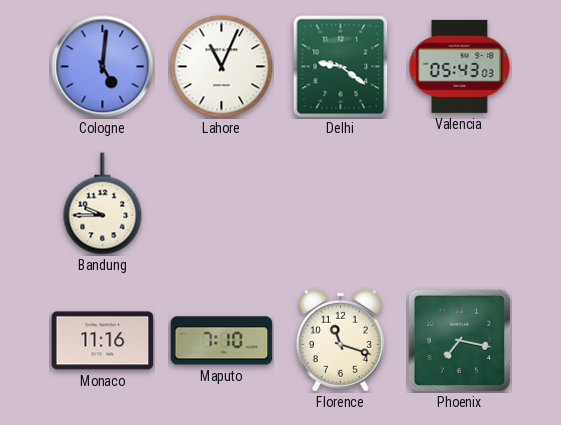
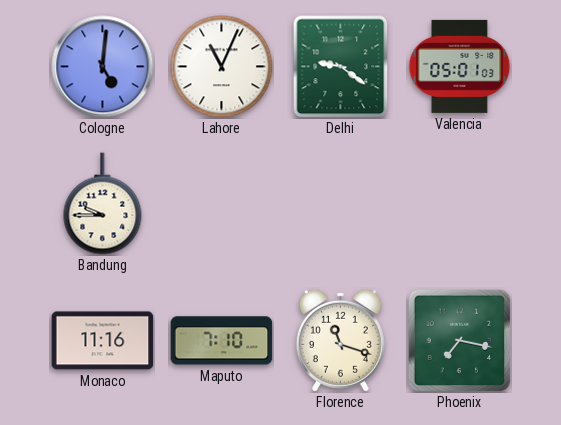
Valencia: 05:43 -> 05:01
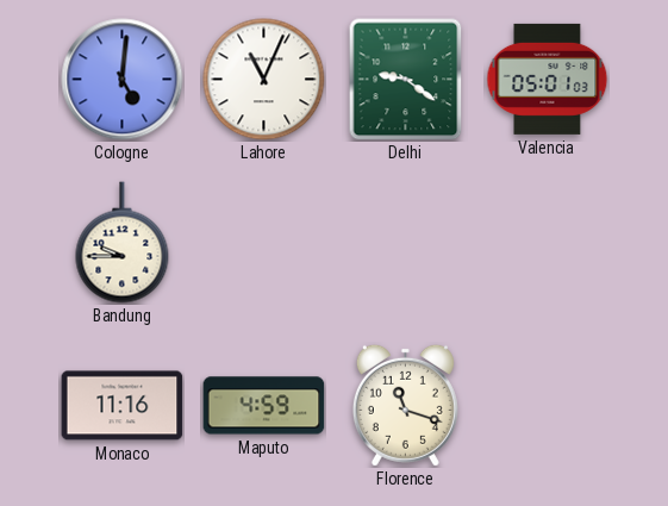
Maputo: 7:10 -> 4:59
Phoenix: 7:17 -> none
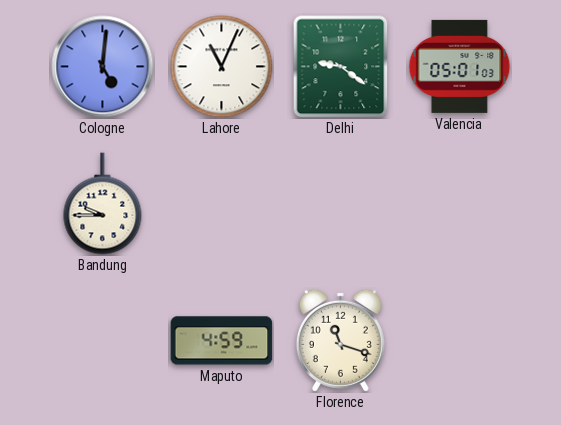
Monaco: 11:16 -> none
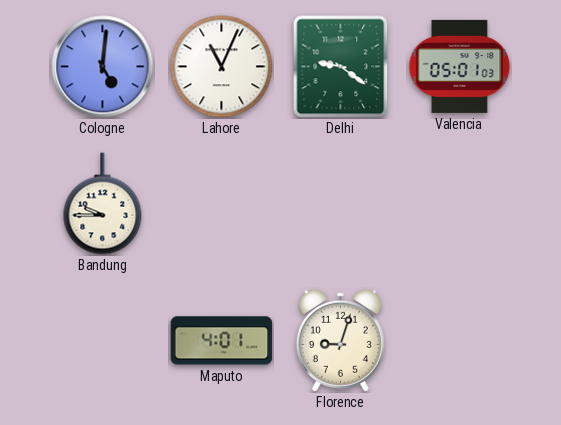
Maputo: 4:59 -> 4:01
Florence: 11:18 -> 9:03
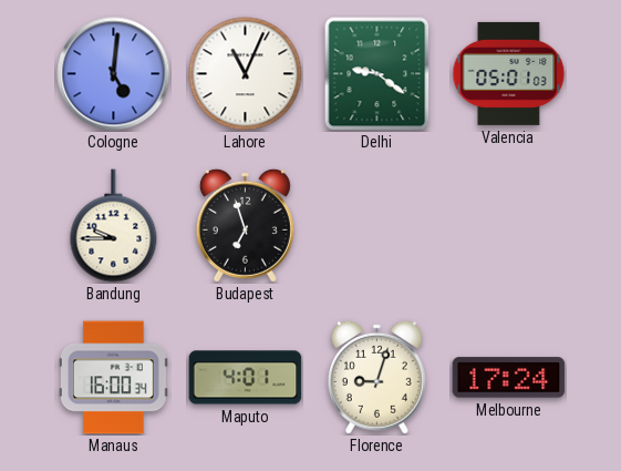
Budapest: none -> 6:57
Manaus: none -> 16:00
Melbourne: none -> 17:24
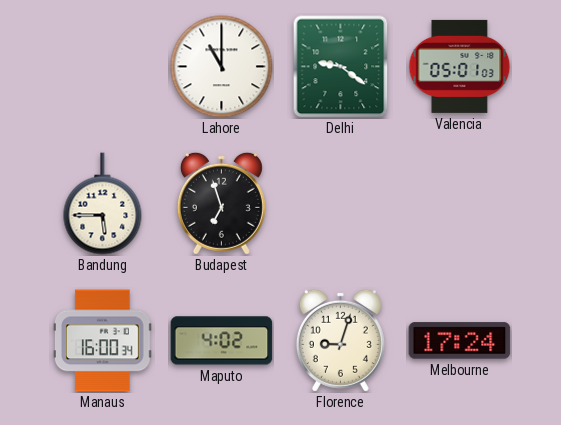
Cologne: 5:01 -> none
Lahore: 11:04 -> 11:00
Bandung: 9:45 -> 5:45
Maputo: 4:01 -> 4:02
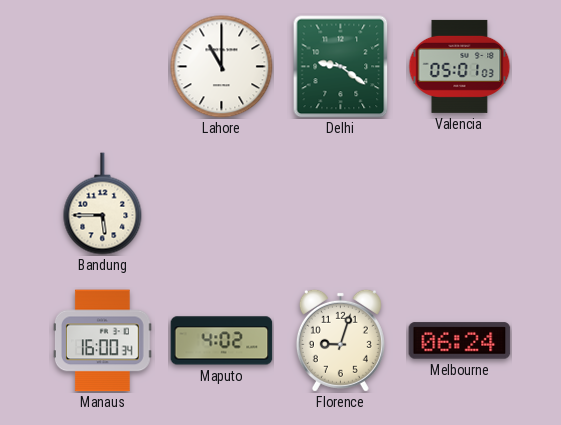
Budapest: 6:57 -> none
Melbourne: 17:24 -> 06:24
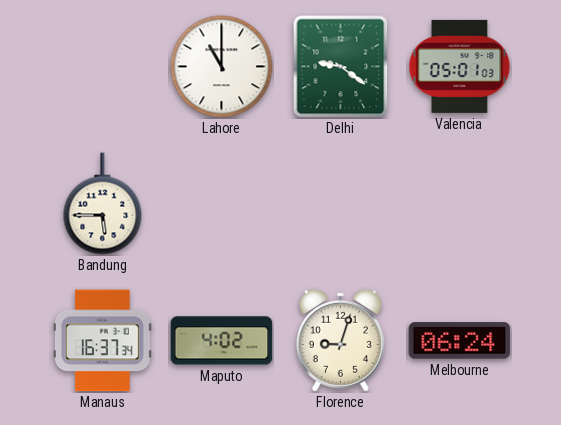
Manaus: 16:00 -> 16:37
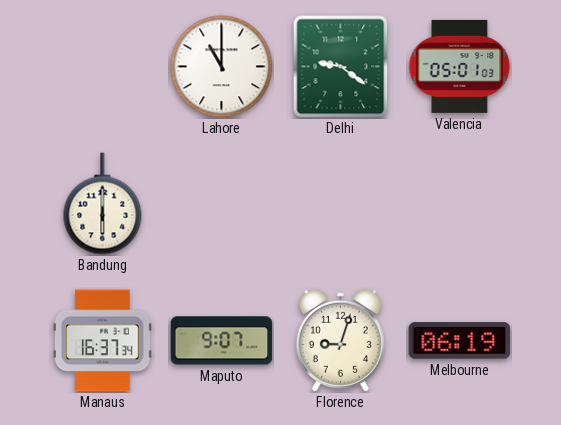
Bandung: 5:45 -> 6:00
Maputo: 4:02 -> 9:07
Melbourne: 06:24 -> 06:19
